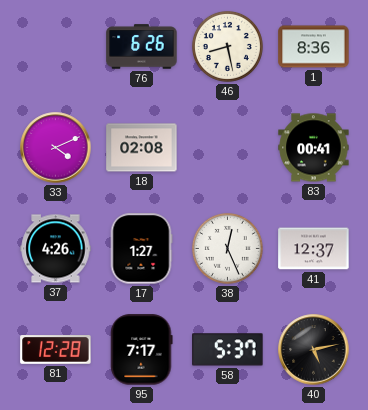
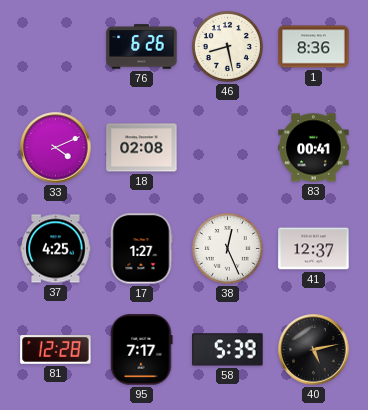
37: 4:26 -> 4:25
58: 5:37 -> 5:39
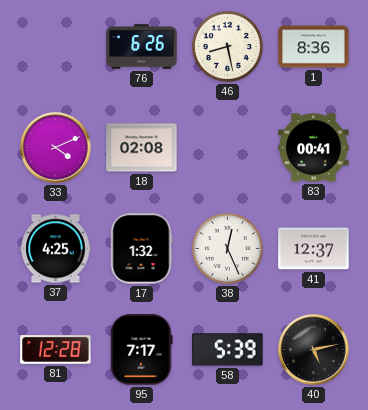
17: 1:27 -> 1:32
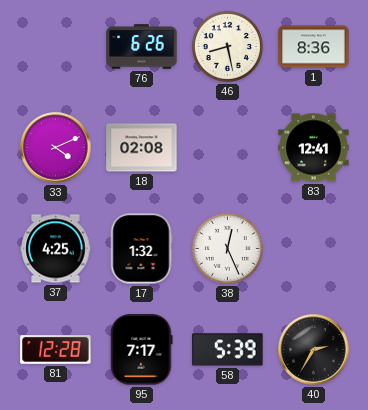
83: 00:41 -> 12:41
41: 12:37 -> none
40: 5:13 -> 2:35
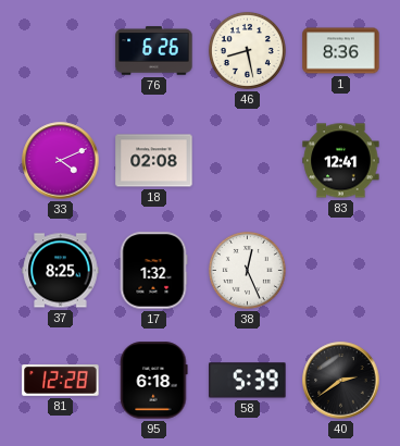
37: 4:25 -> 8:25
95: 7:17 -> 6:18
40: 2:35 -> 2:39
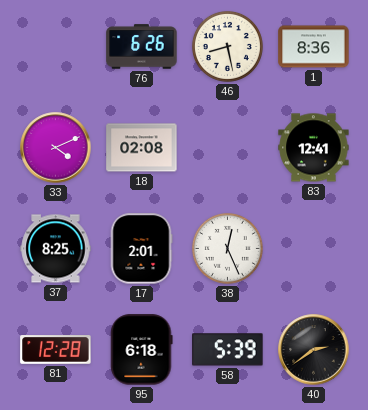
17: 1:32 -> 2:01
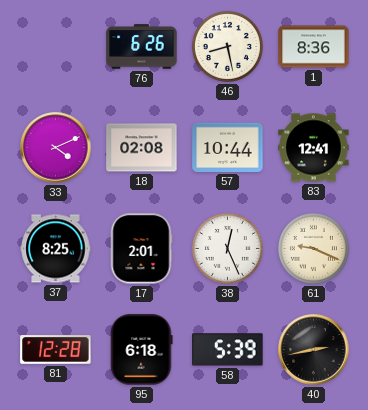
57: none -> 10:44
61: none -> 9:19
40: 2:39 -> 2:43
